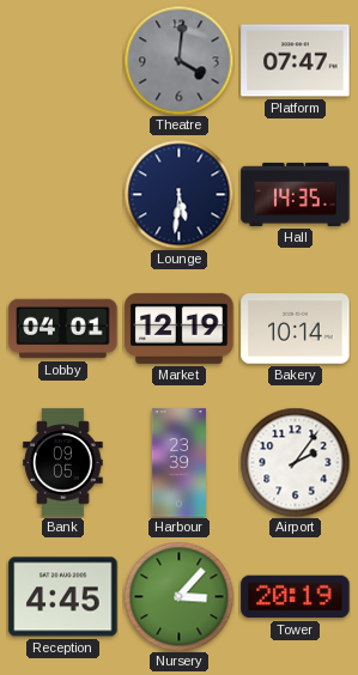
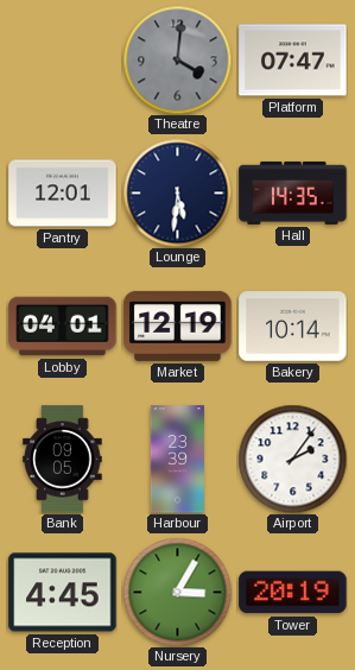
Pantry: none -> 12:01
Nursery: 3:07 -> 3:05
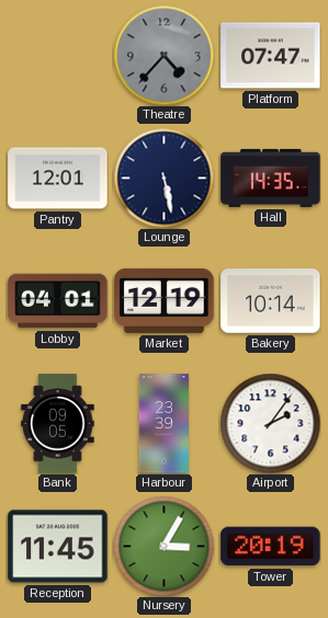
Theatre: 4:01 -> 4:37
Lounge: 5:31 -> 5:28
Reception: 4:45 -> 11:45
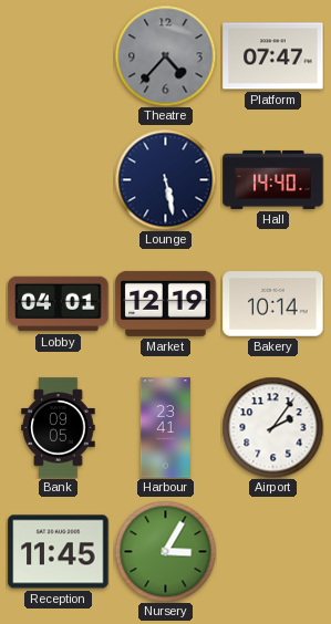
Pantry: 12:01 -> none
Hall: 14:35 -> 14:40
Harbour: 23:39 -> 23:41
Tower: 20:19 -> none
